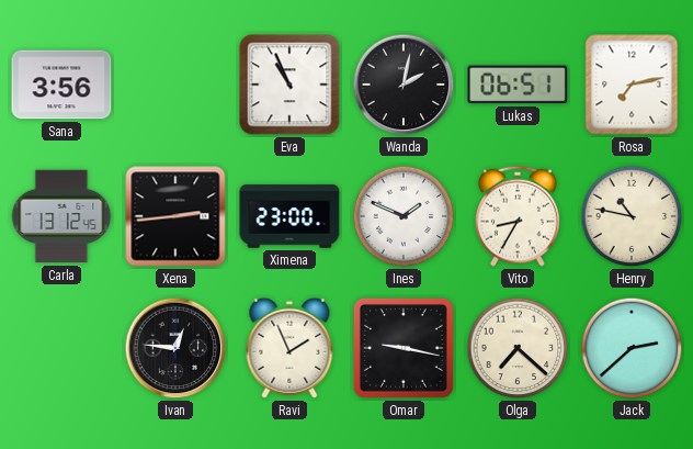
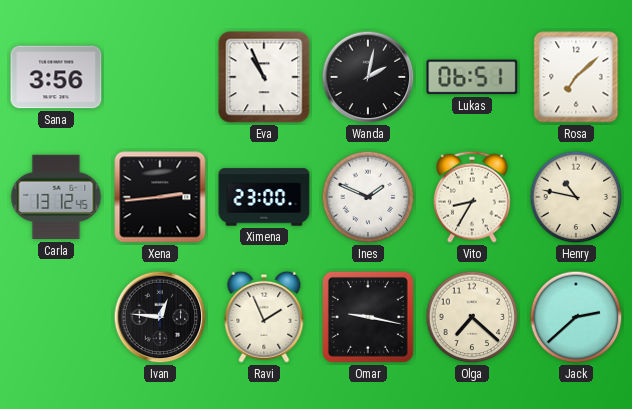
Rosa: 7:13 -> 7:08
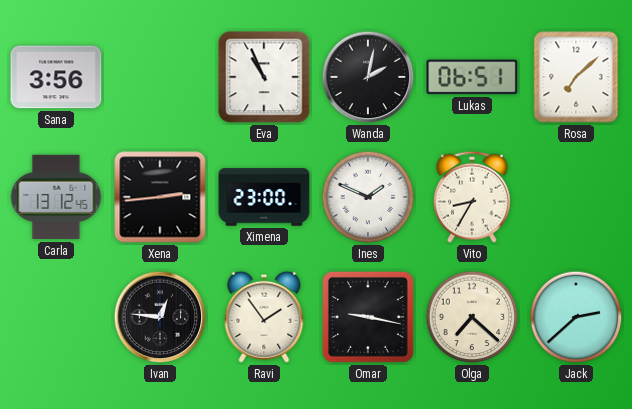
Henry: 10:47 -> none
Ravi: 1:56 -> 1:54
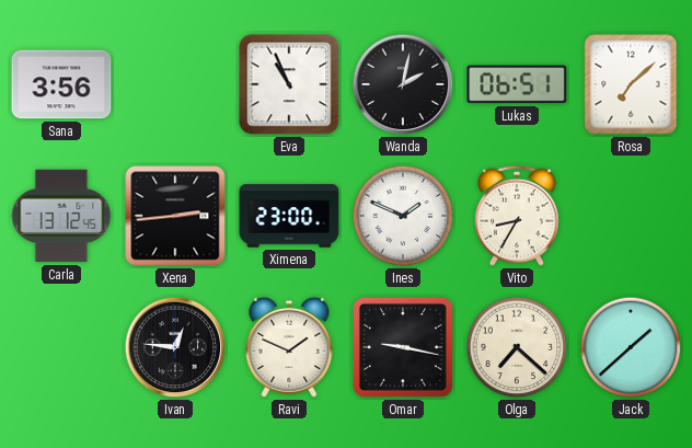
Ravi: 1:54 -> 1:49
Jack: 2:38 -> 1:38
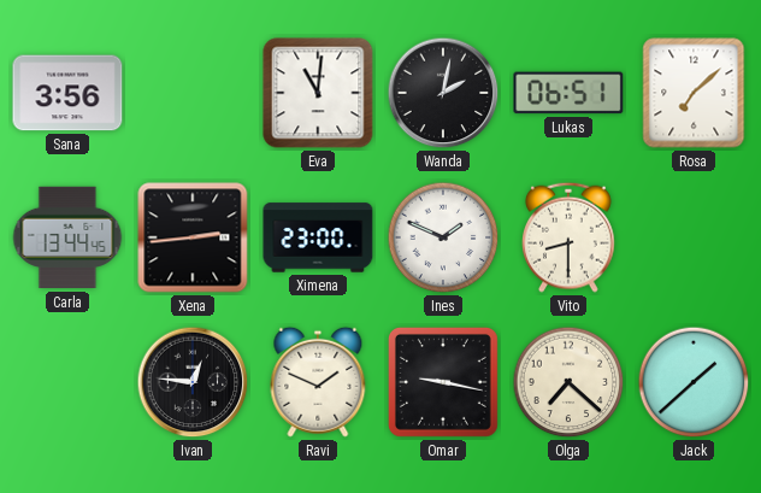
Eva: 10:56 -> 11:01
Carla: 13:12 -> 13:44
Vito: 8:35 -> 8:30
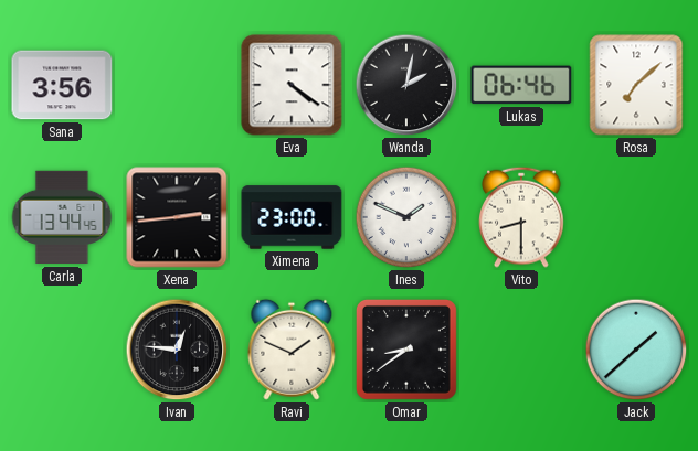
Eva: 11:01 -> 4:21
Lukas: 06:51 -> 06:46
Omar: 9:17 -> 8:39
Olga: 7:22 -> none
